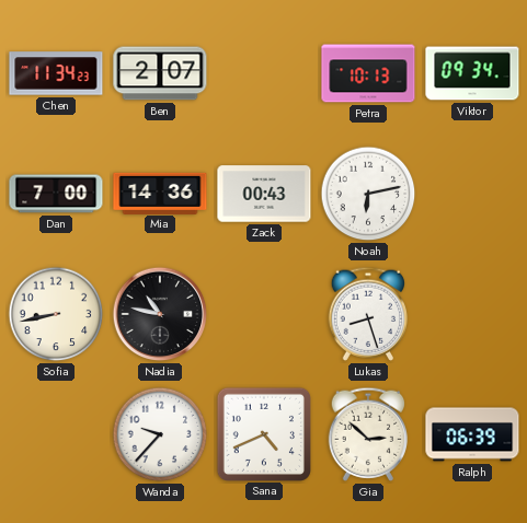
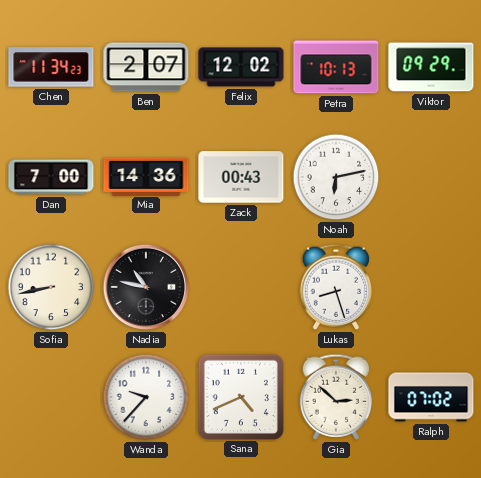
Felix: none -> 12:02
Viktor: 09:34 -> 09:29
Ralph: 06:39 -> 07:02
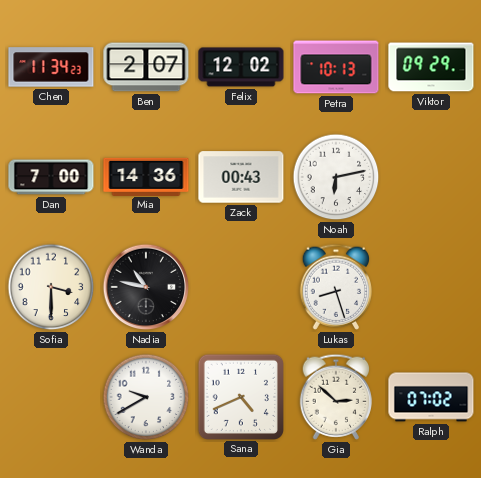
Sofia: 8:43 -> 3:30
Wanda: 9:37 -> 9:40
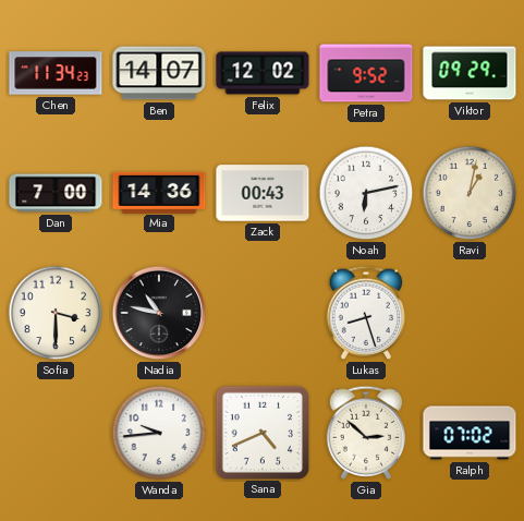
Ben: 2:07 -> 14:07
Petra: 10:13 -> 9:52
Ravi: none -> 1:02
Wanda: 9:40 -> 9:44
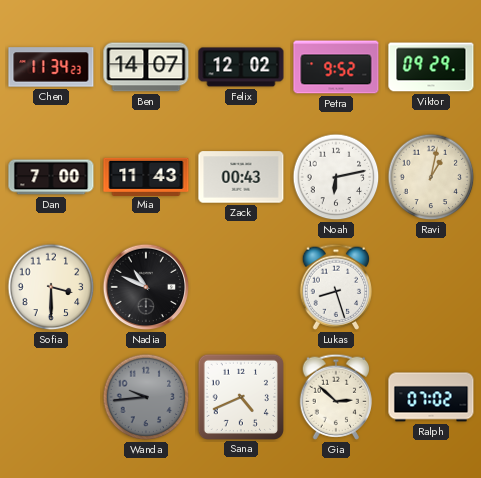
Mia: 14:36 -> 11:43
Nadia: 10:47 -> 10:49
Wanda dial: white -> grey
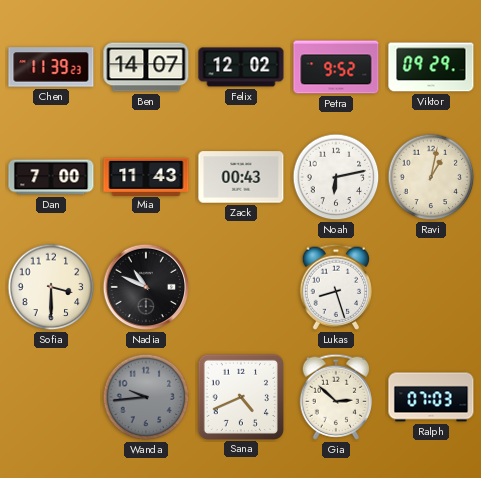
Chen: 11:34 -> 11:39
Ralph: 07:02 -> 07:03
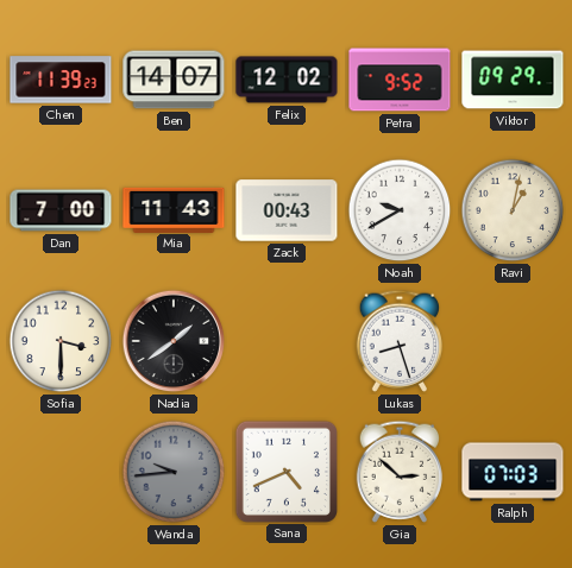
Noah: 6:13 -> 9:40
Nadia: 10:49 -> 1:39
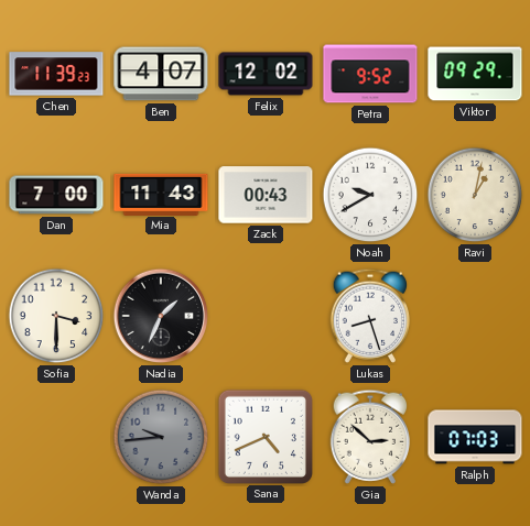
Ben: 14:07 -> 4:07
Nadia: 1:39 -> 1:34
